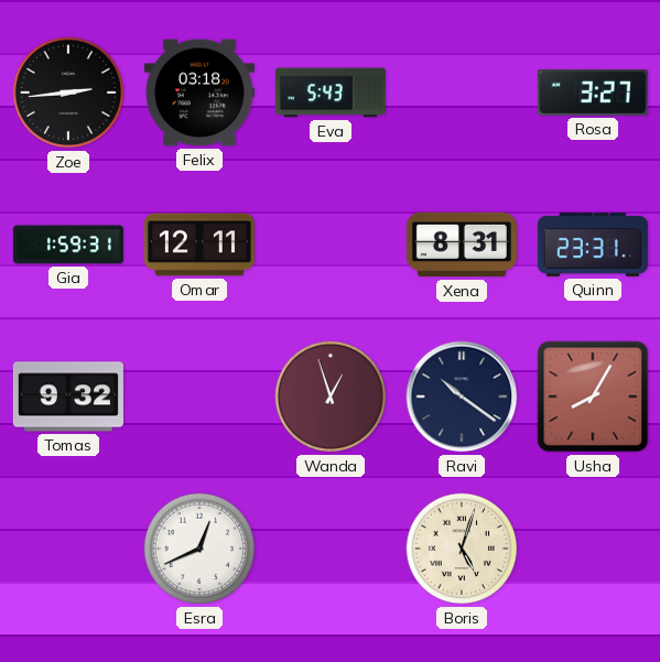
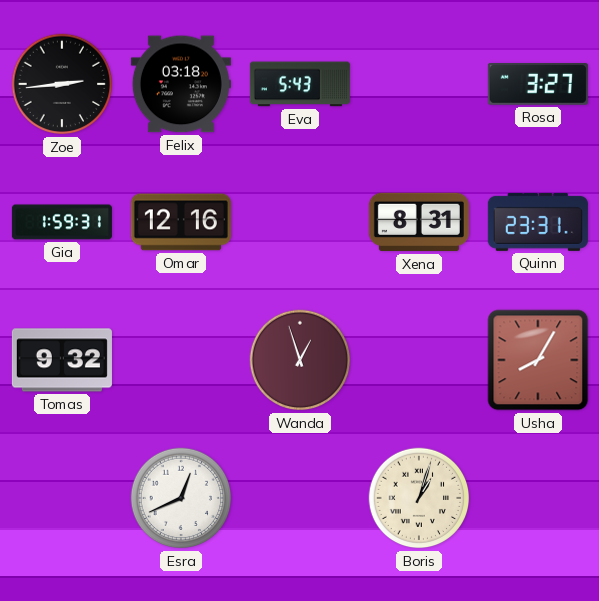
Omar: 12:11 -> 12:16
Ravi: 10:21 -> none
Boris: 5:03 -> 1:03
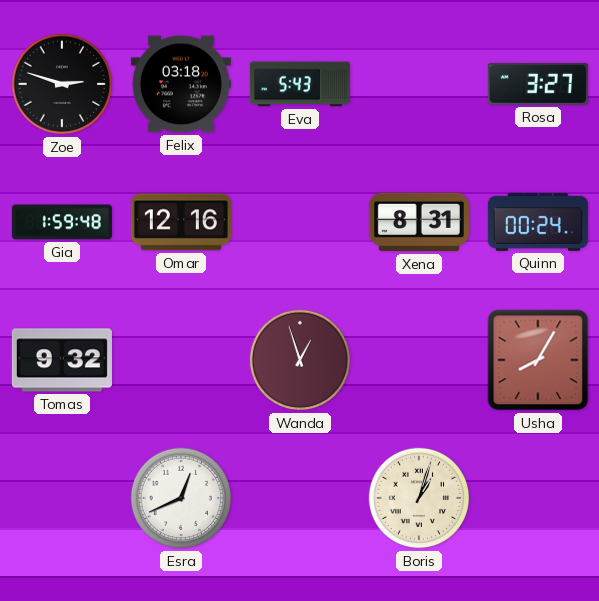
Zoe: 2:44 -> 2:48
Gia: 1:59:31 -> 1:59:48
Quinn: 23:31 -> 00:24
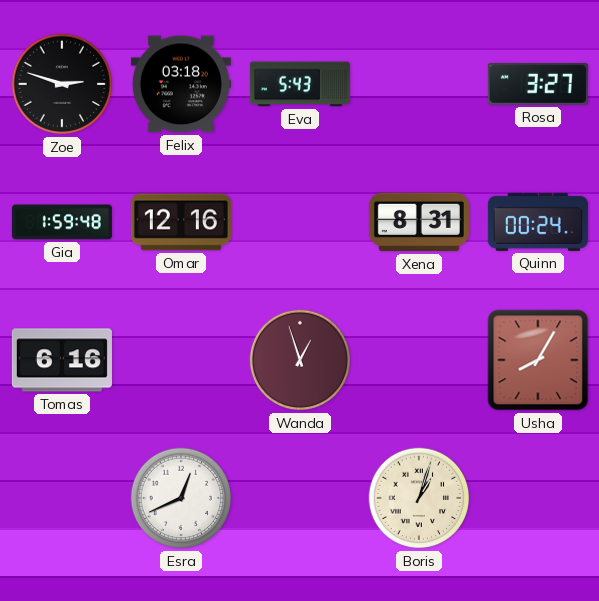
Tomas: 9:32 -> 6:16
